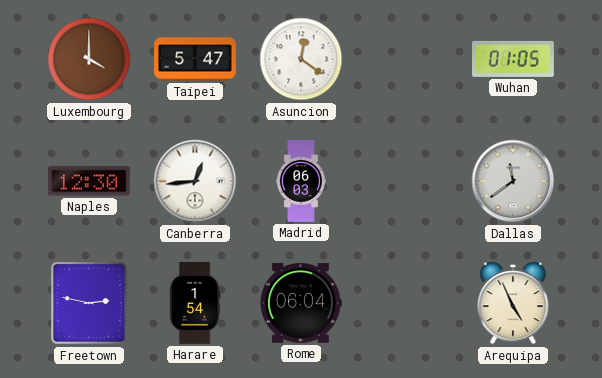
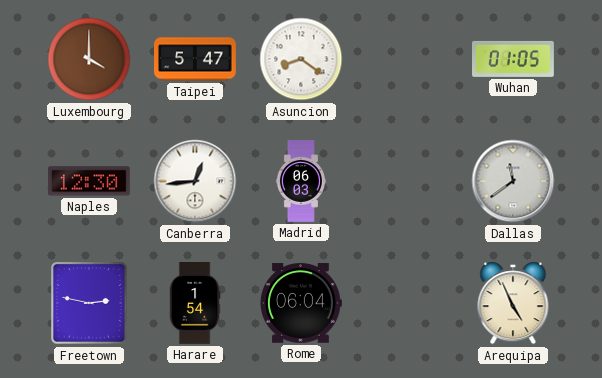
Asuncion: 12:21 -> 8:21
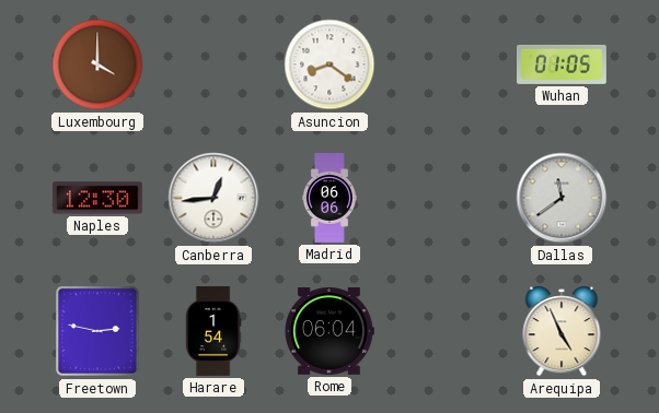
Taipei: 5:47 -> none
Madrid: 06:03 -> 06:06
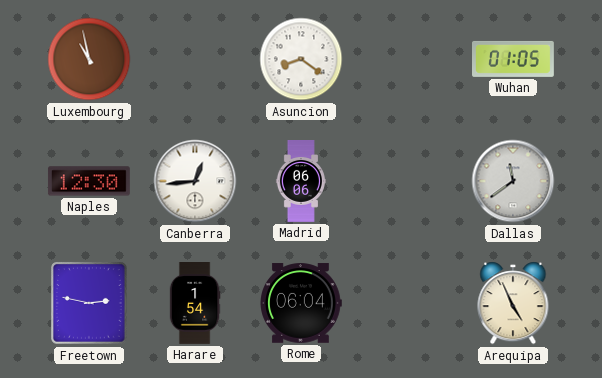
Luxembourg: 4:00 -> 10:58
